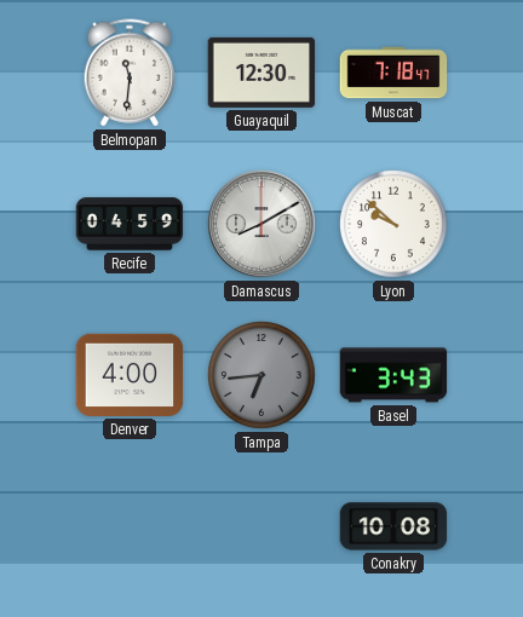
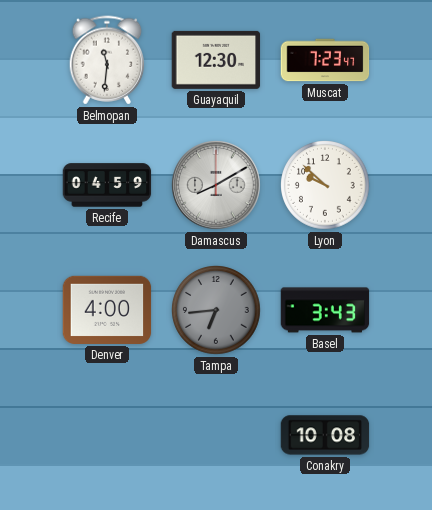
Muscat: 7:18 -> 7:23
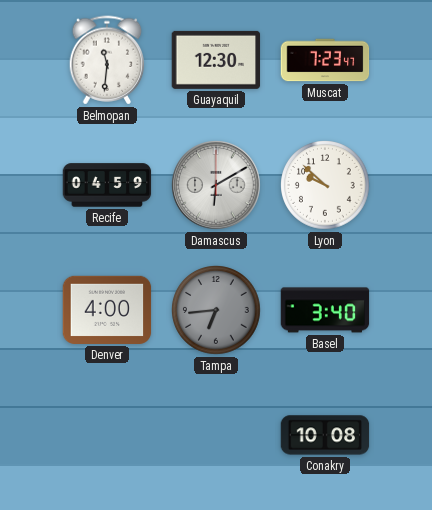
Damascus: 8:10 -> 6:10
Basel: 3:43 -> 3:40
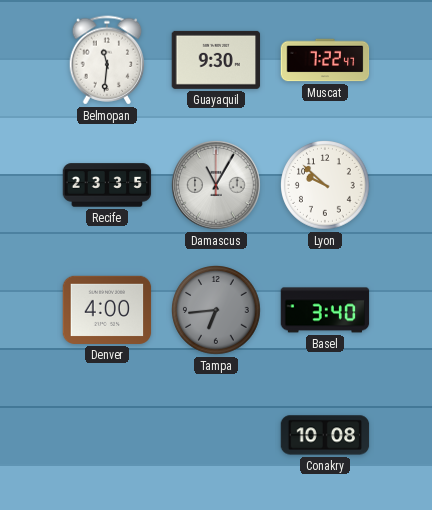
Guayaquil: 12:30 -> 9:30
Muscat: 7:23 -> 7:22
Recife: 04:59 -> 23:35
Damascus: 6:10 -> 11:05
